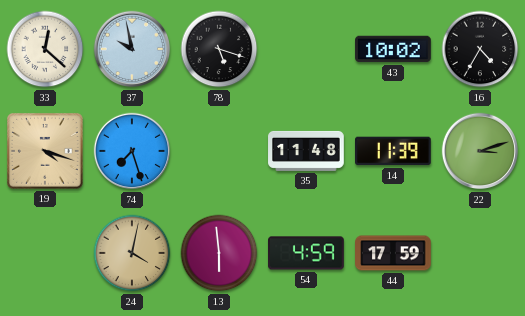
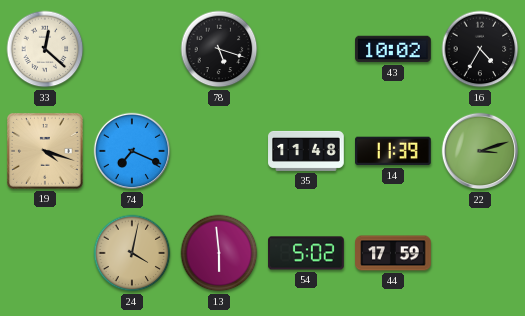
37: 9:58 -> none
74: 7:27 -> 7:19
54: 4:59 -> 5:02
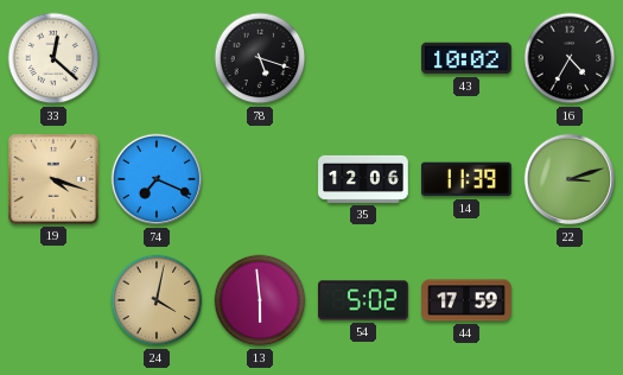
35: 11:48 -> 12:06
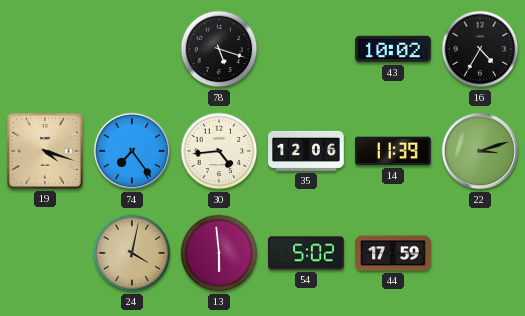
33: 12:22 -> none
74: 7:19 -> 7:24
30: none -> 4:44
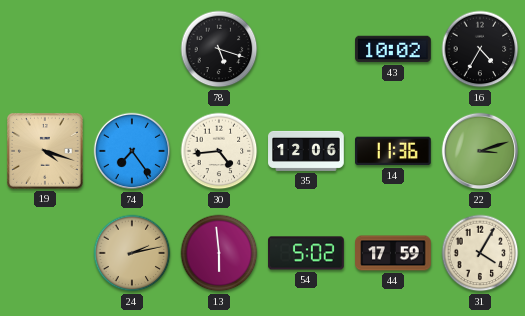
14: 11:39 -> 11:36
24: 4:02 -> 2:13
31: none -> 4:05
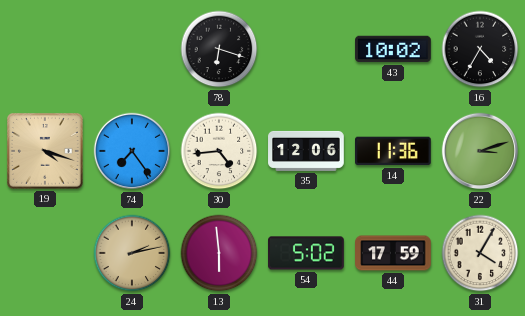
78: 5:18 -> 6:18
